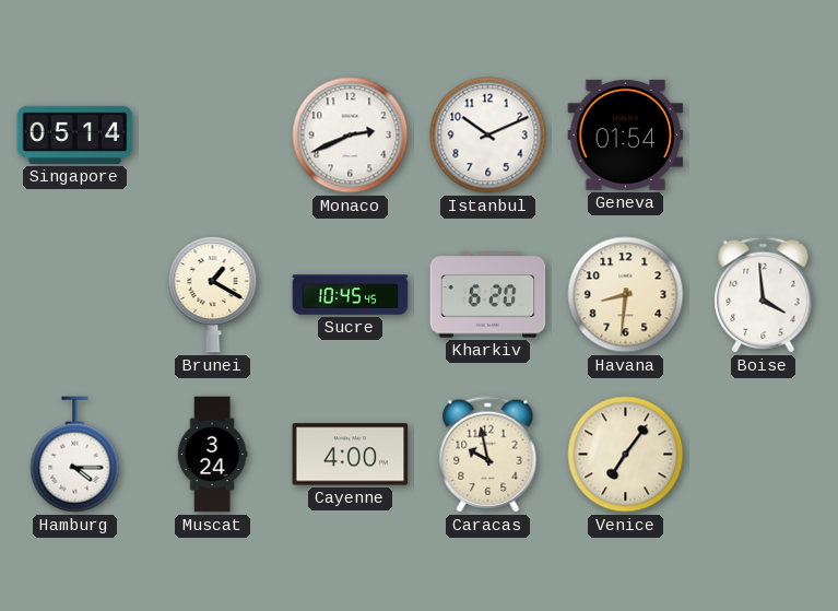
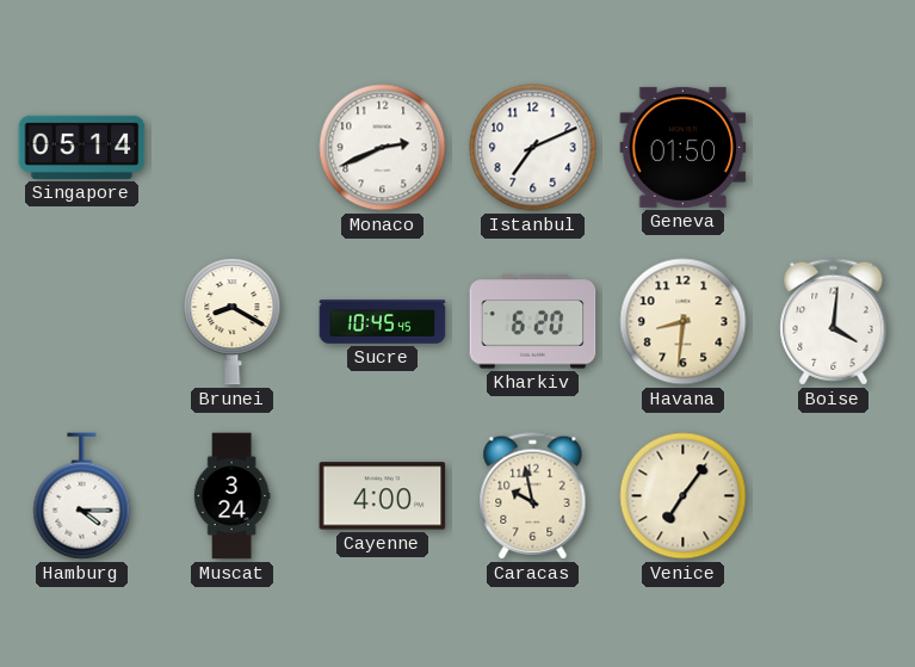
Istanbul: 10:11 -> 7:11
Geneva: 01:54 -> 01:50
Brunei: 1:20 -> 8:20
Boise: 3:59 -> 4:01
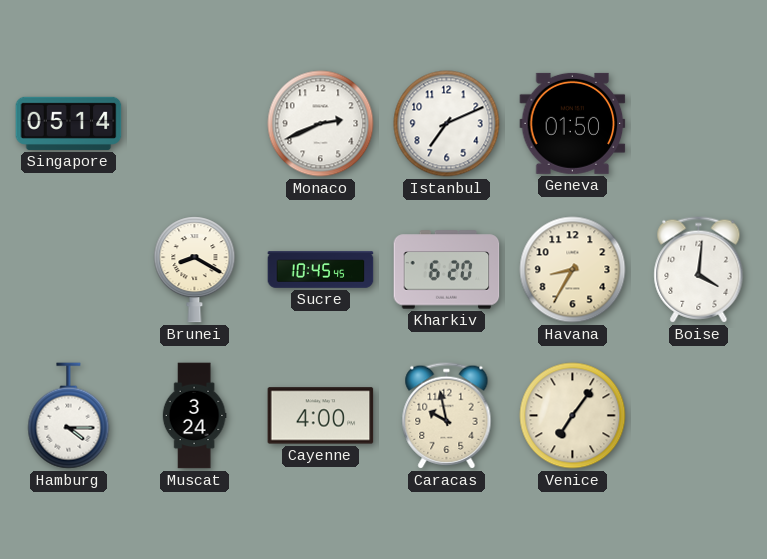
Havana: 8:31 -> 8:35
